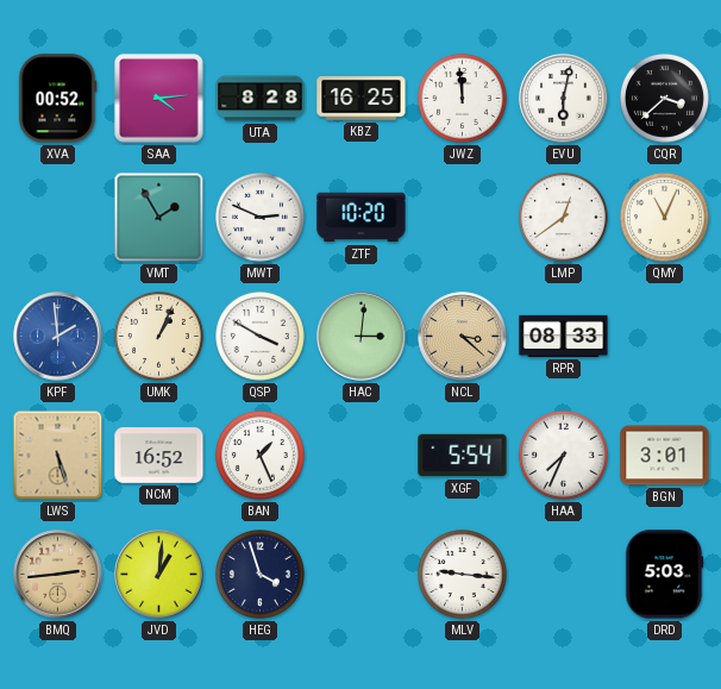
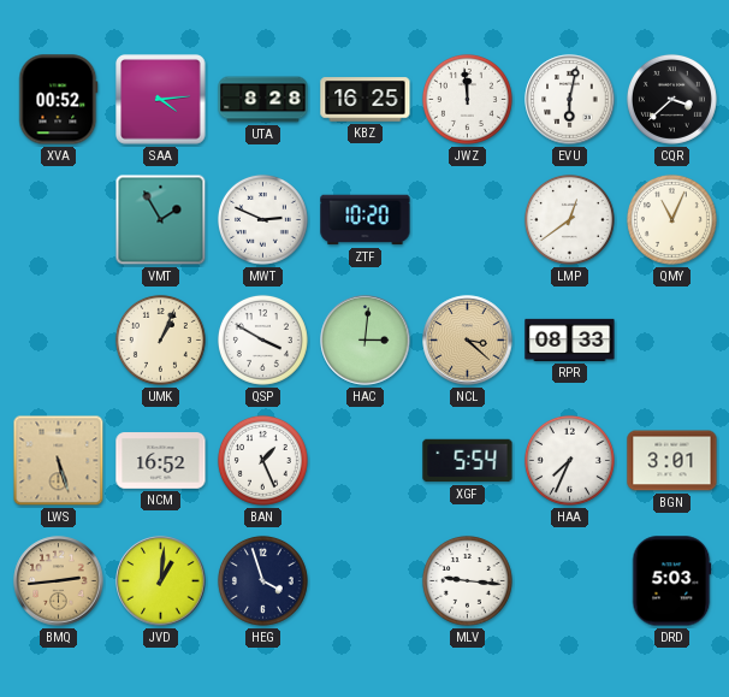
KPF: 1:59 -> none
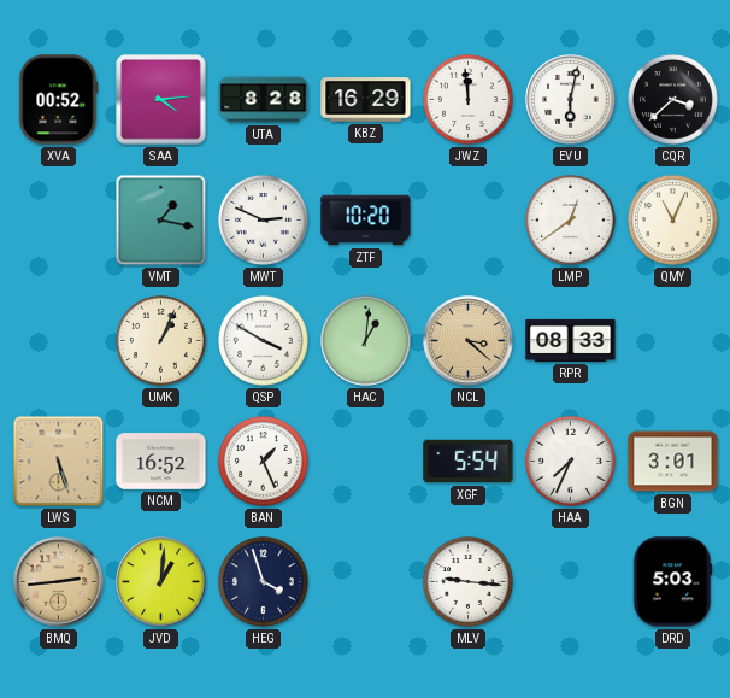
KBZ: 16:25 -> 16:29
VMT: 1:55 -> 1:17
HAC: 3:01 -> 1:01
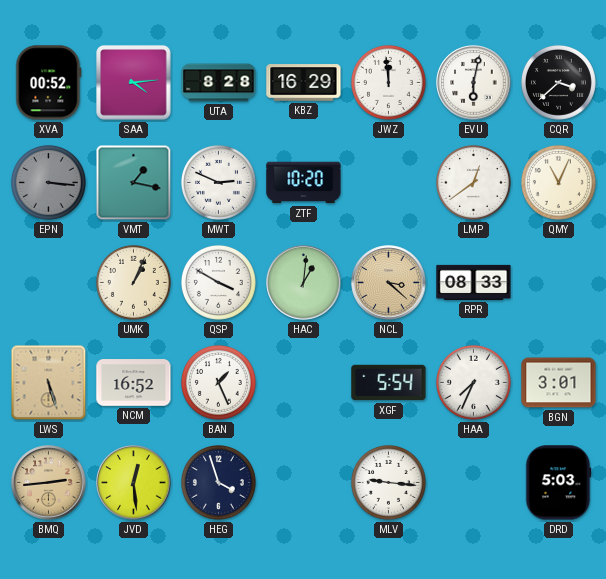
EPN: none -> 3:16
JVD: 1:01 -> 12:29
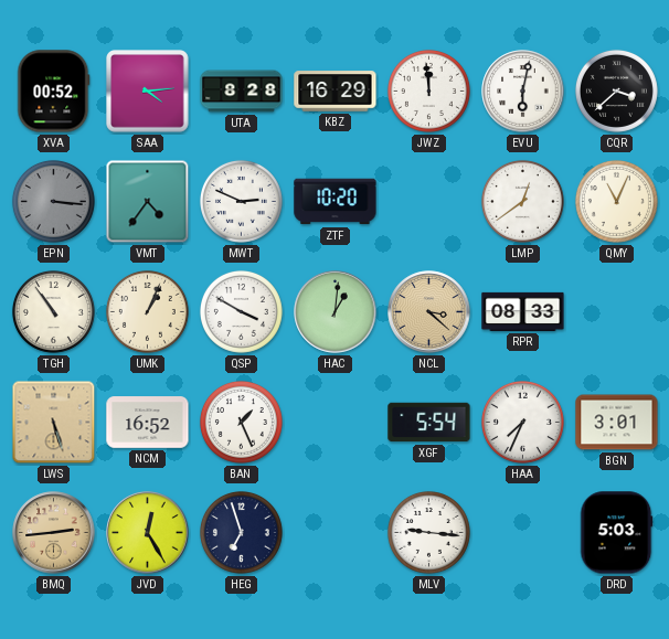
VMT: 1:17 -> 4:36
TGH: none -> 10:54
JVD: 12:29 -> 12:25
HEG: 3:57 -> 6:57
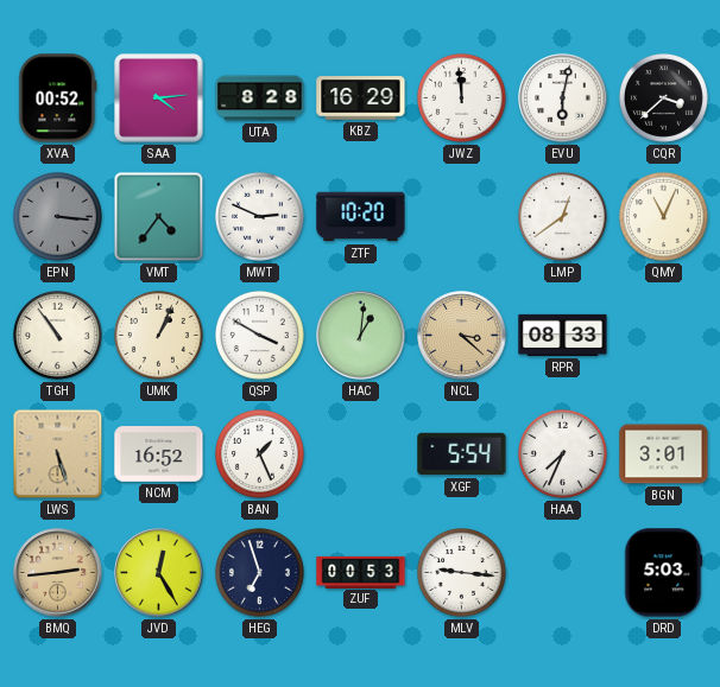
ZUF: none -> 00:53
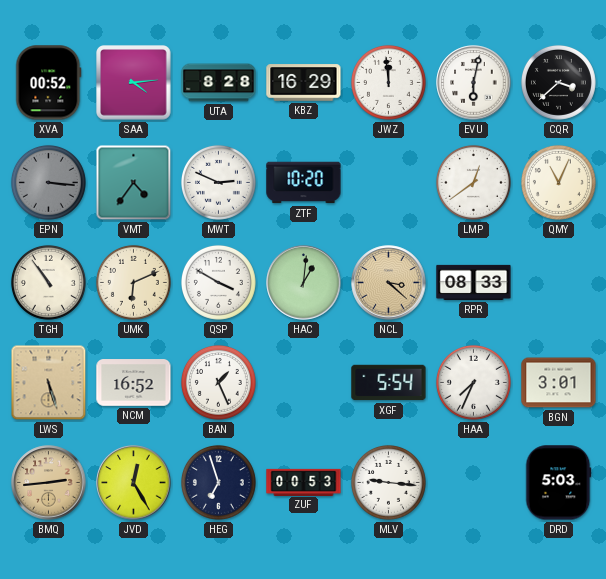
UMK: 1:04 -> 6:11
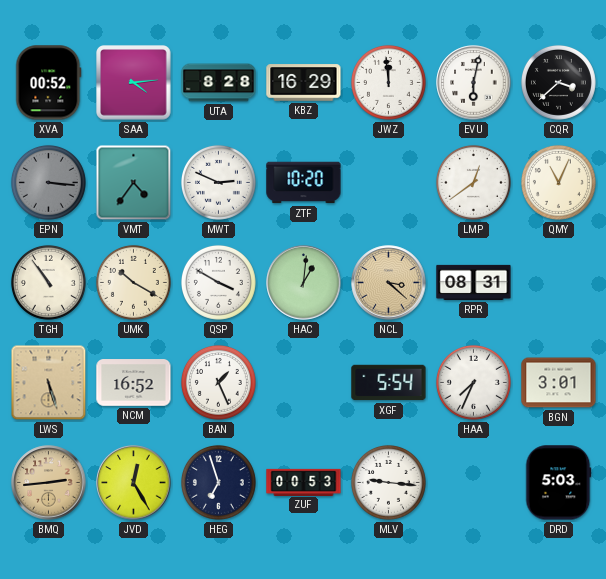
UMK: 6:11 -> 10:20
RPR: 08:33 -> 08:31
